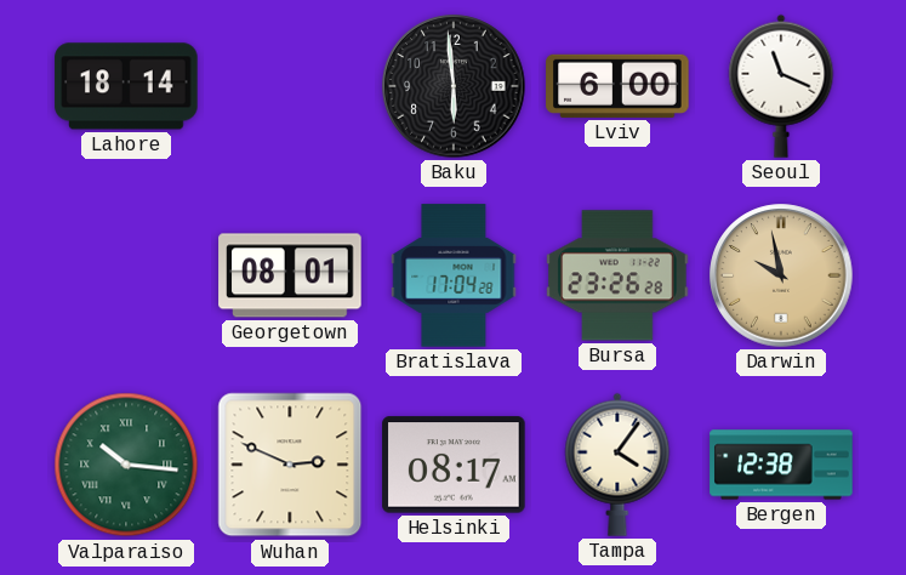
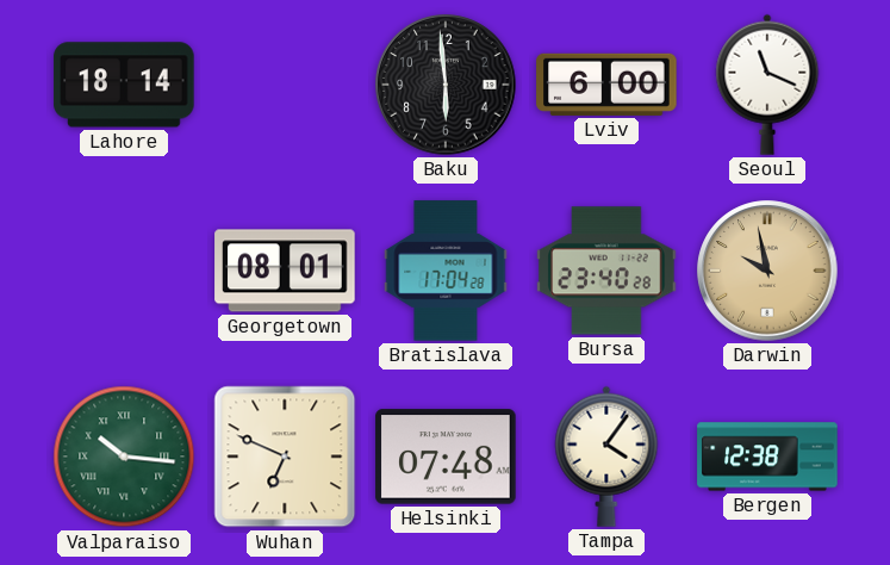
Bursa: 23:26 -> 23:40
Wuhan: 2:49 -> 6:49
Helsinki: 08:17 -> 07:48
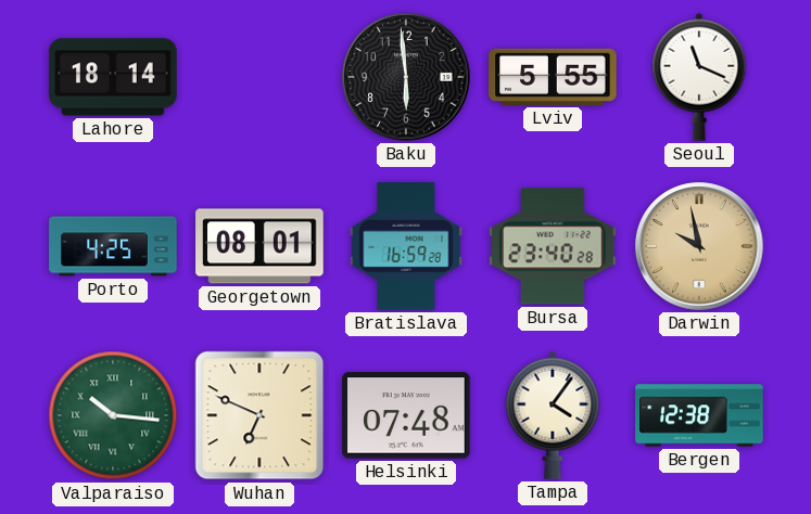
Lviv: 6:00 -> 5:55
Porto: none -> 4:25
Bratislava: 17:04 -> 16:59
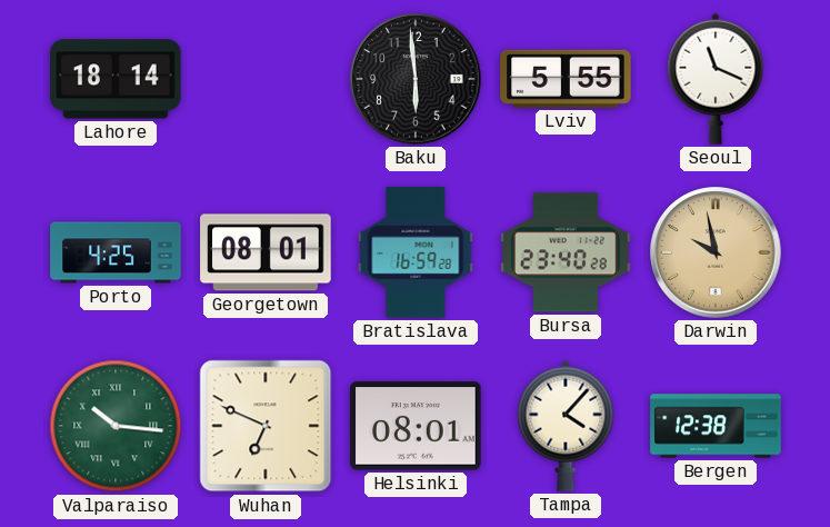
Helsinki: 07:48 -> 08:01
Tampa: 4:06 -> 4:07
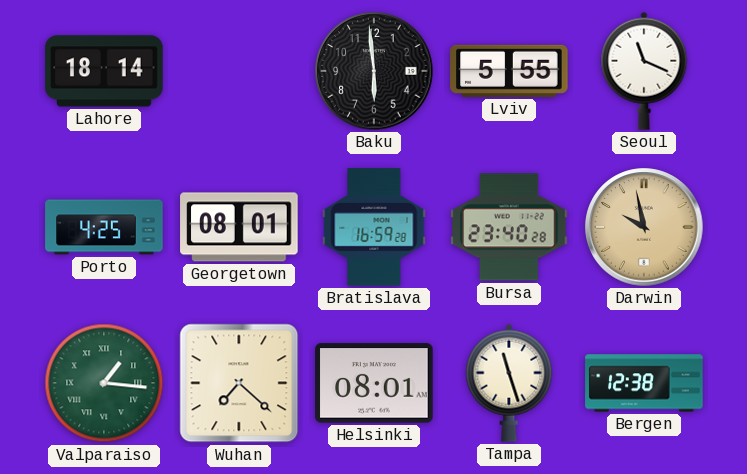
Valparaiso: 10:16 -> 1:16
Wuhan: 6:49 -> 7:22
Tampa: 4:07 -> 11:27
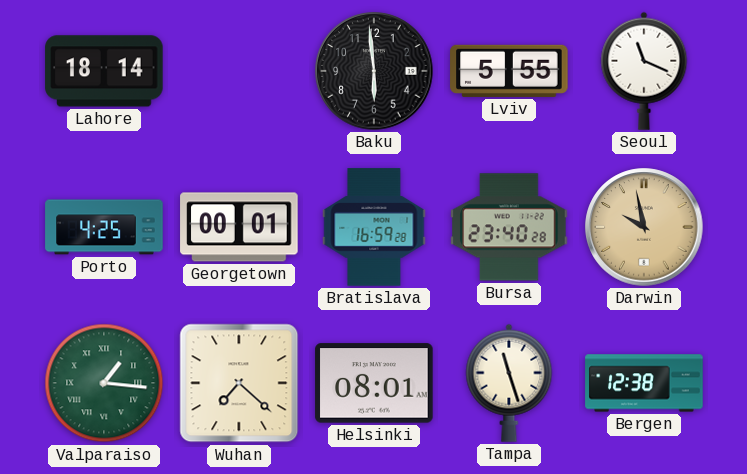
Georgetown: 08:01 -> 00:01
